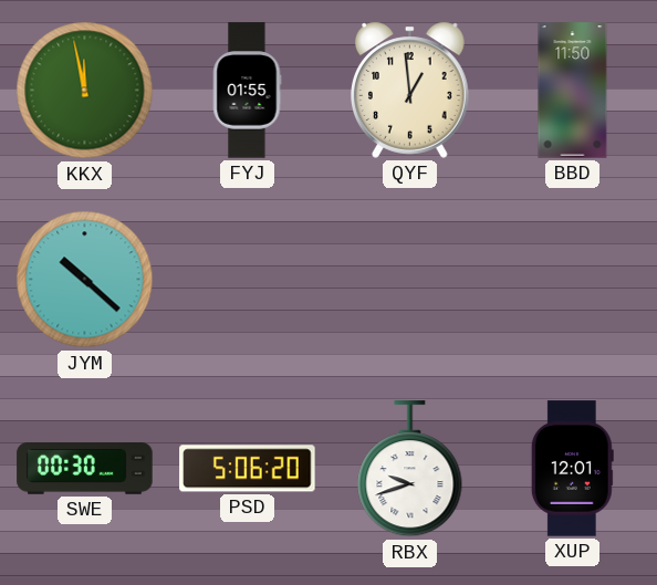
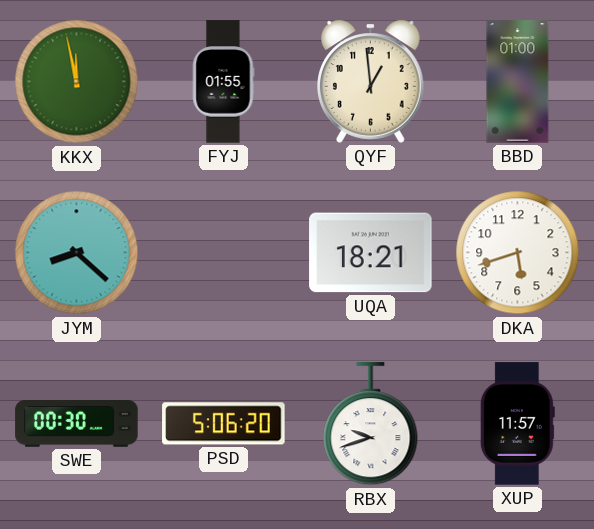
BBD: 11:50 -> 01:00
JYM: 10:22 -> 8:22
UQA: none -> 18:21
DKA: none -> 5:42
XUP: 12:01 -> 11:57
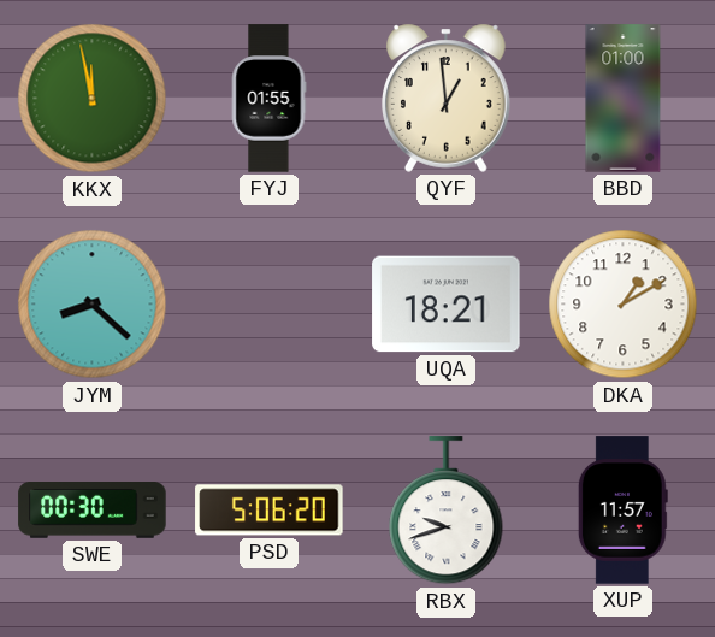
DKA: 5:42 -> 1:10
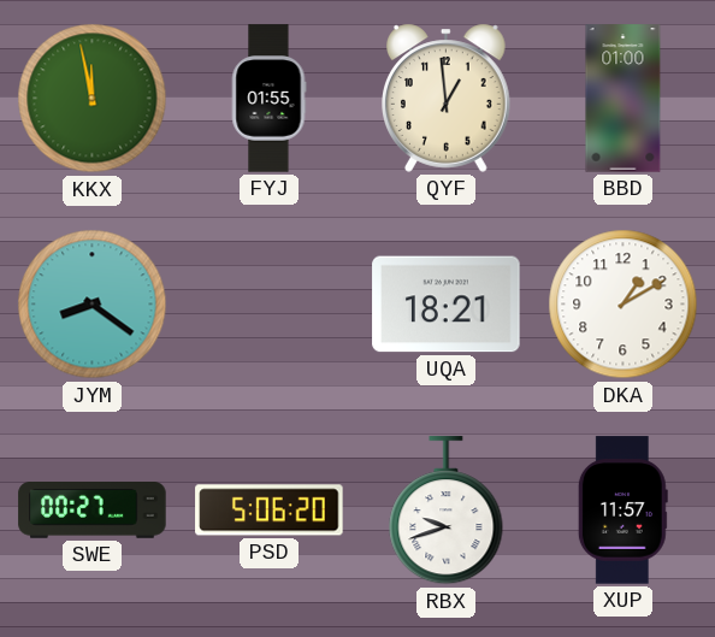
JYM: 8:22 -> 8:21
SWE: 00:30 -> 00:27
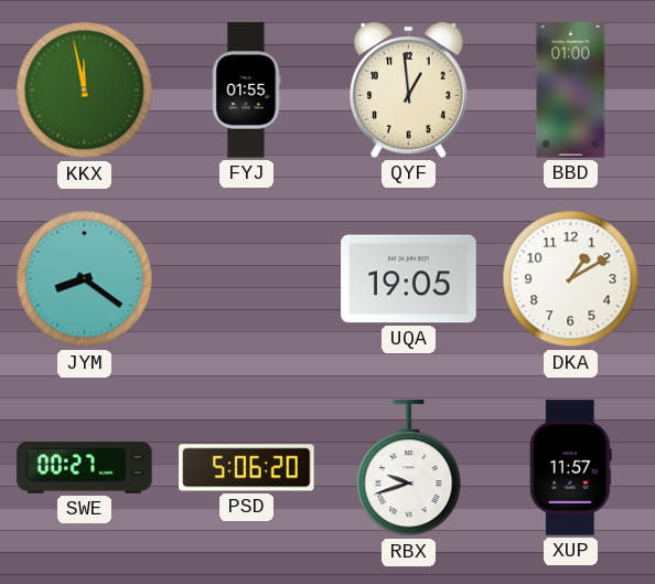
UQA: 18:21 -> 19:05
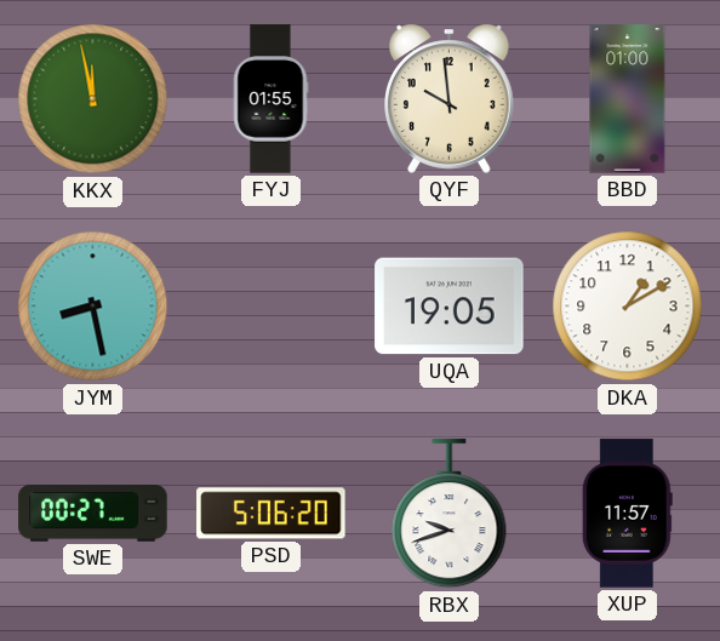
QYF: 12:59 -> 9:59
JYM: 8:21 -> 8:28
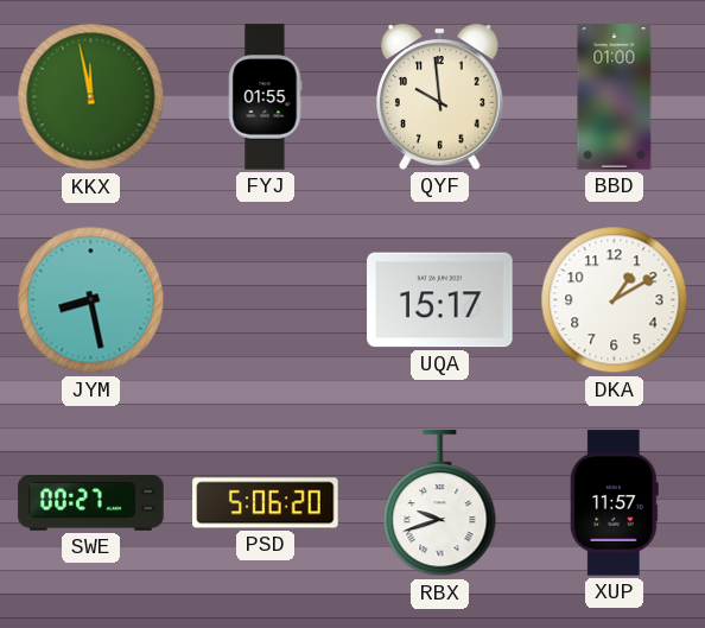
UQA: 19:05 -> 15:17
